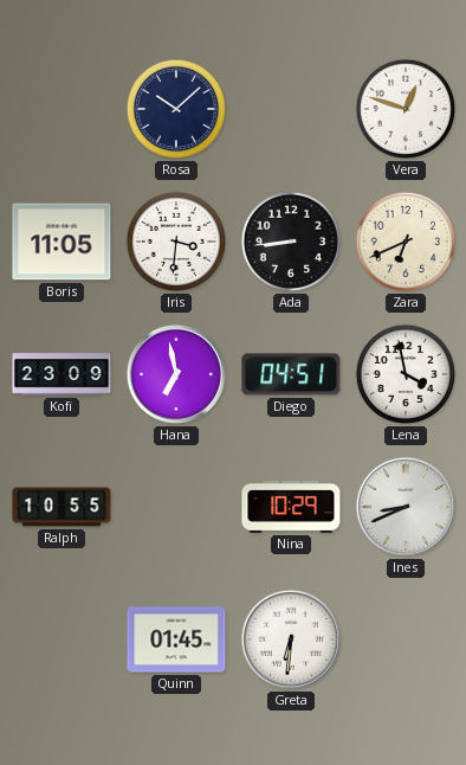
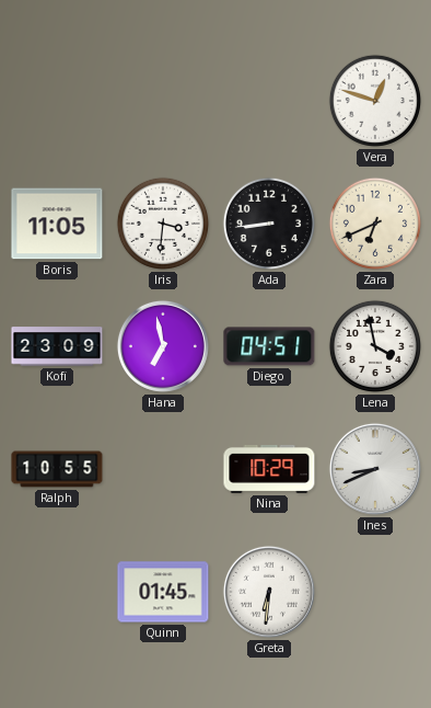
Rosa: 10:08 -> none
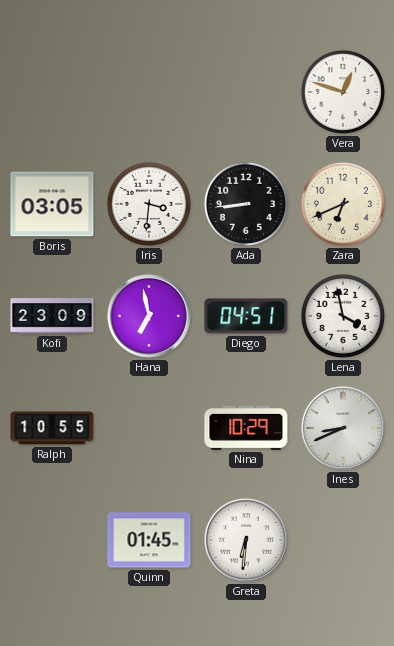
Boris: 11:05 -> 03:05
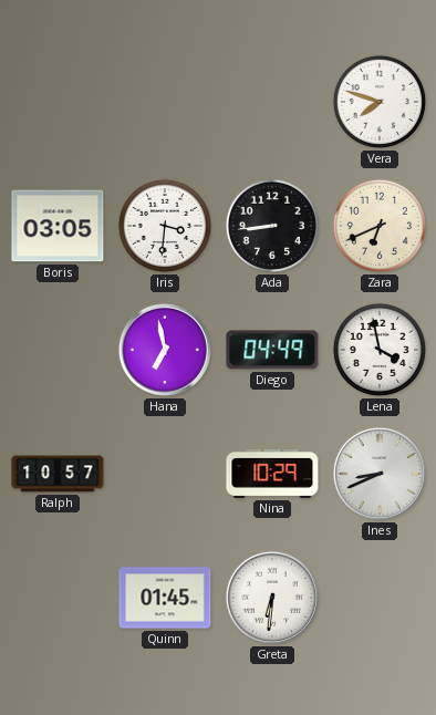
Vera: 12:48 -> 7:48
Kofi: 23:09 -> none
Diego: 04:51 -> 04:49
Ralph: 10:55 -> 10:57
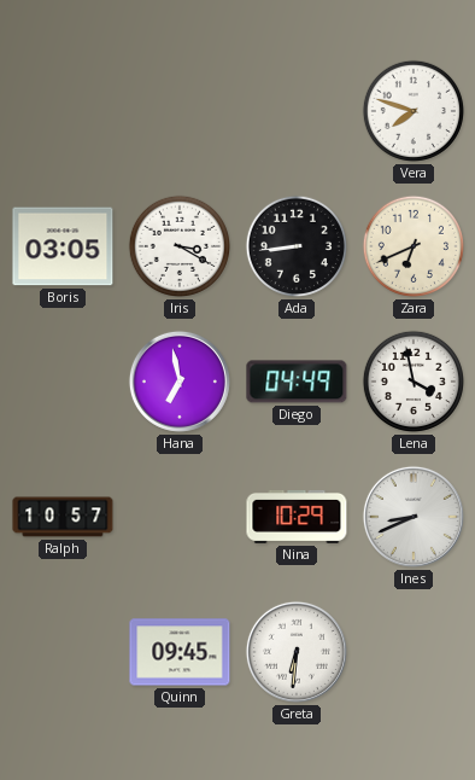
Iris: 3:31 -> 3:20
Quinn: 01:45 -> 09:45
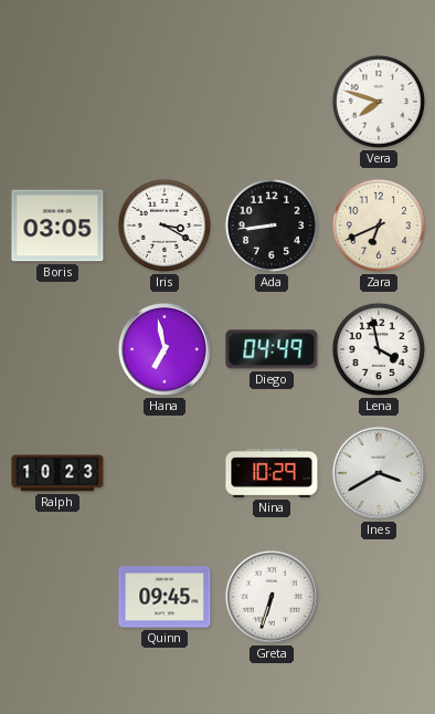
Ralph: 10:57 -> 10:23
Ines: 8:41 -> 3:40
Greta: 6:31 -> 6:33
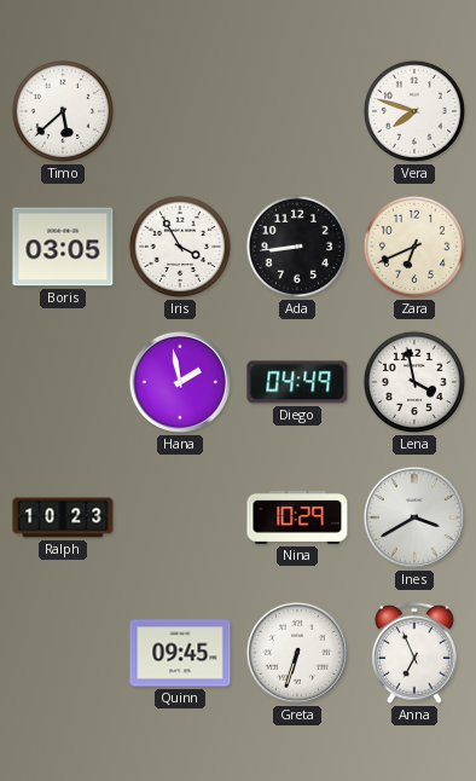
Timo: none -> 5:38
Iris: 3:20 -> 3:55
Hana: 6:58 -> 1:58
Anna: none -> 6:56
